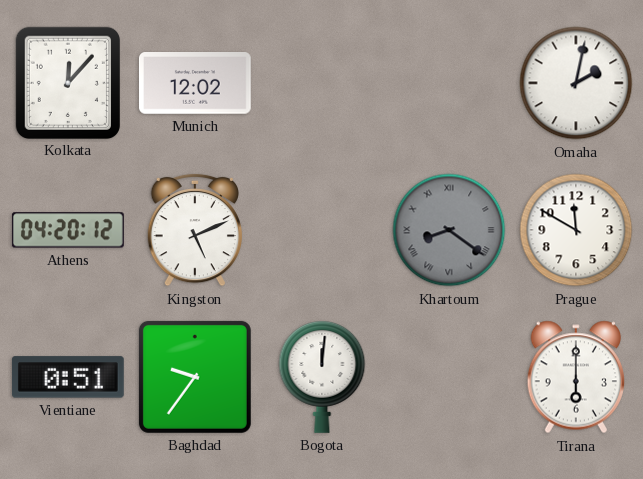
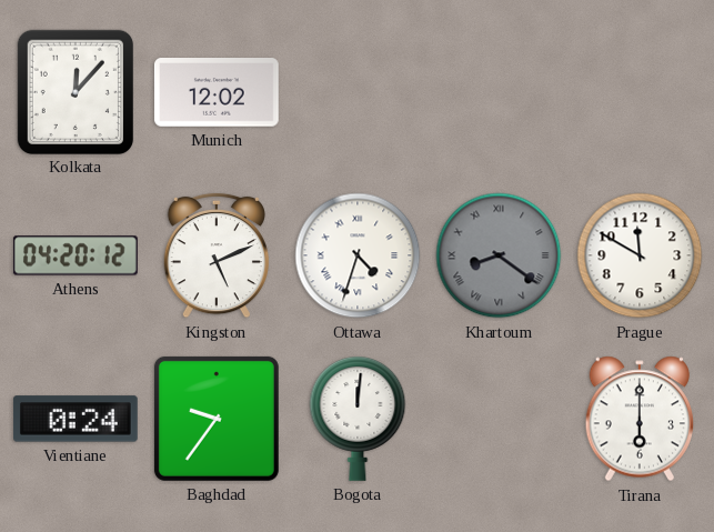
Omaha: 2:02 -> none
Ottawa: none -> 4:33
Vientiane: 0:51 -> 0:24
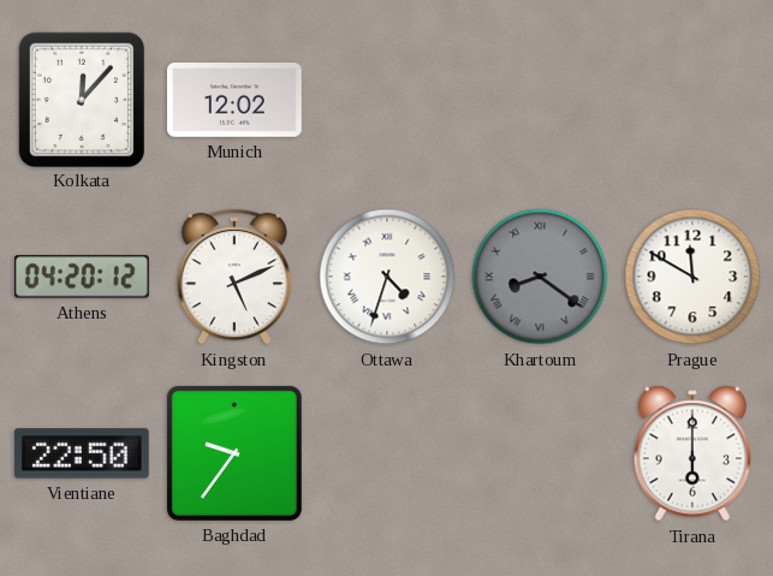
Vientiane: 0:24 -> 22:50
Bogota: 12:01 -> none
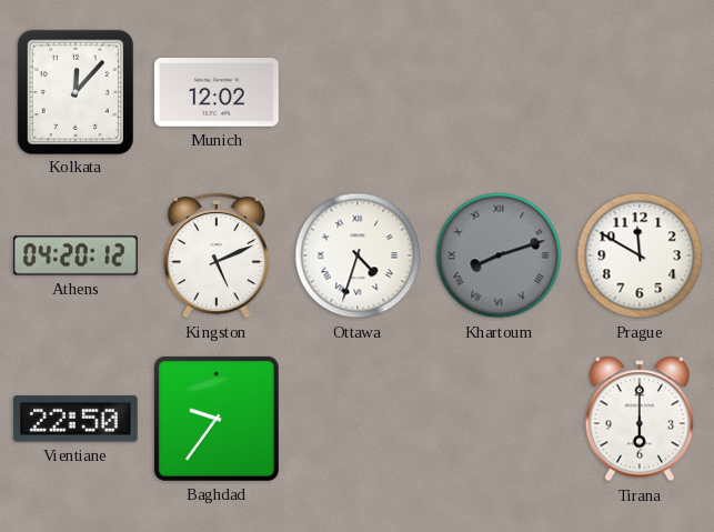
Khartoum: 8:21 -> 8:12
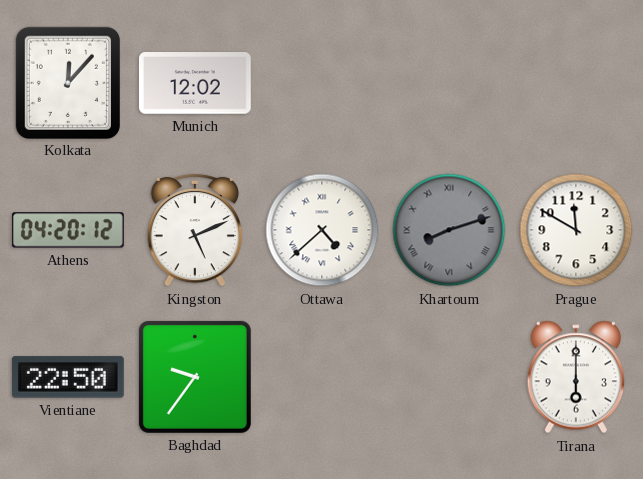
Ottawa: 4:33 -> 4:38
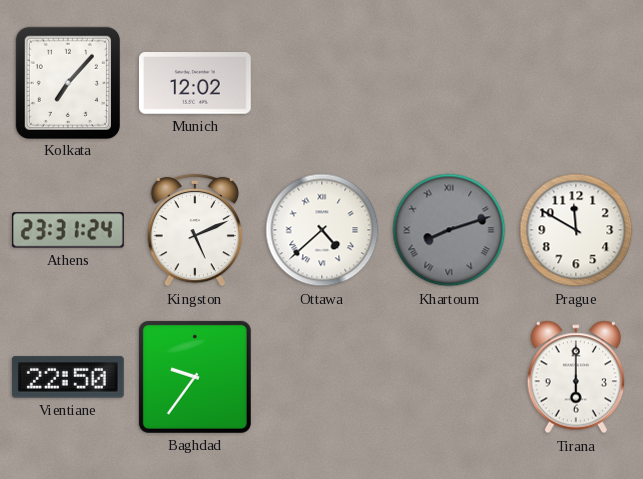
Kolkata: 12:07 -> 7:07
Athens: 04:20 -> 23:31
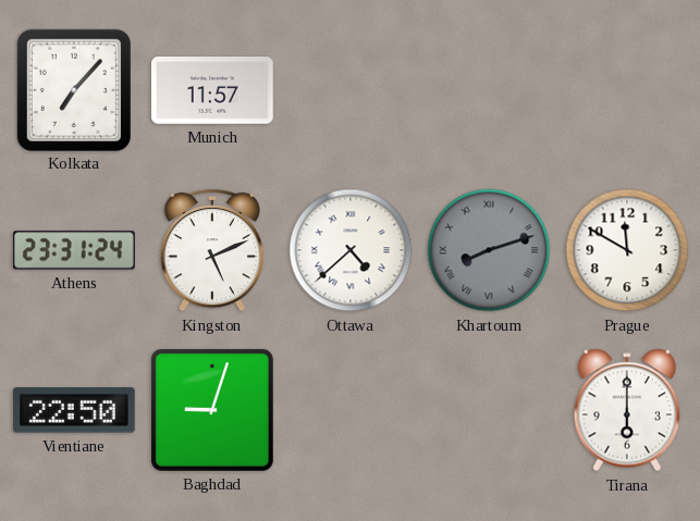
Munich: 12:02 -> 11:57
Baghdad: 9:36 -> 9:03
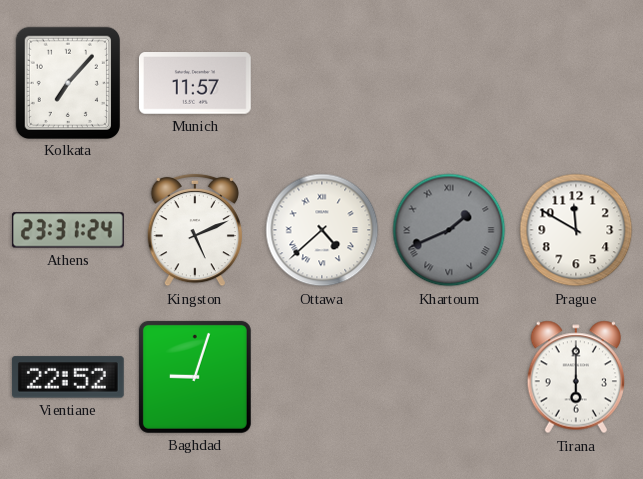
Khartoum: 8:12 -> 1:41
Vientiane: 22:50 -> 22:52
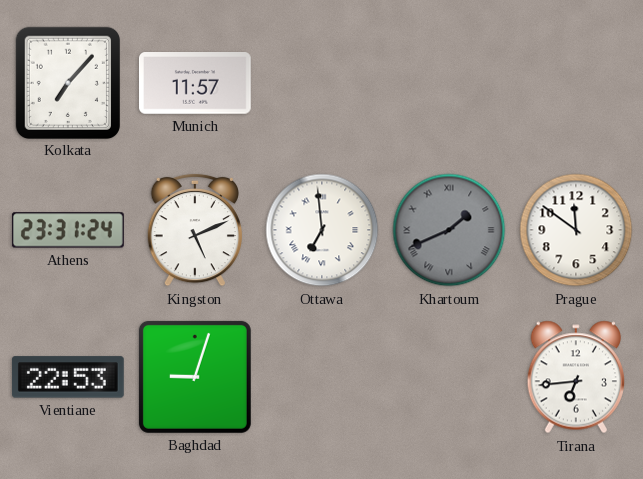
Ottawa: 4:38 -> 6:59
Prague: 11:50 -> 11:51
Vientiane: 22:52 -> 22:53
Tirana: 6:00 -> 6:44
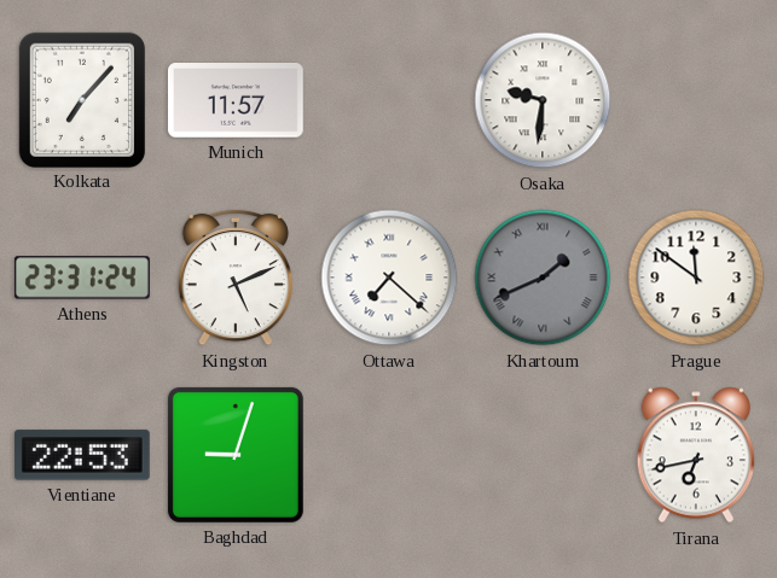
Osaka: none -> 9:31
Ottawa: 6:59 -> 7:22
Tirana: 6:44 -> 6:43
